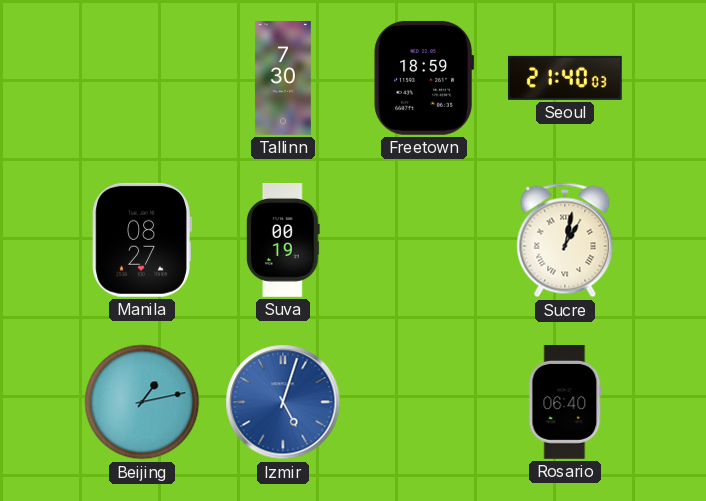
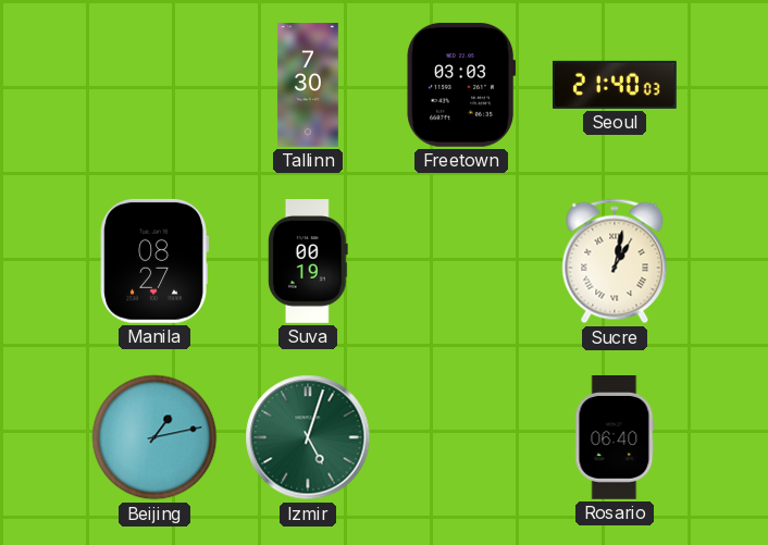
Freetown: 18:59 -> 03:03
Izmir dial: blue -> green
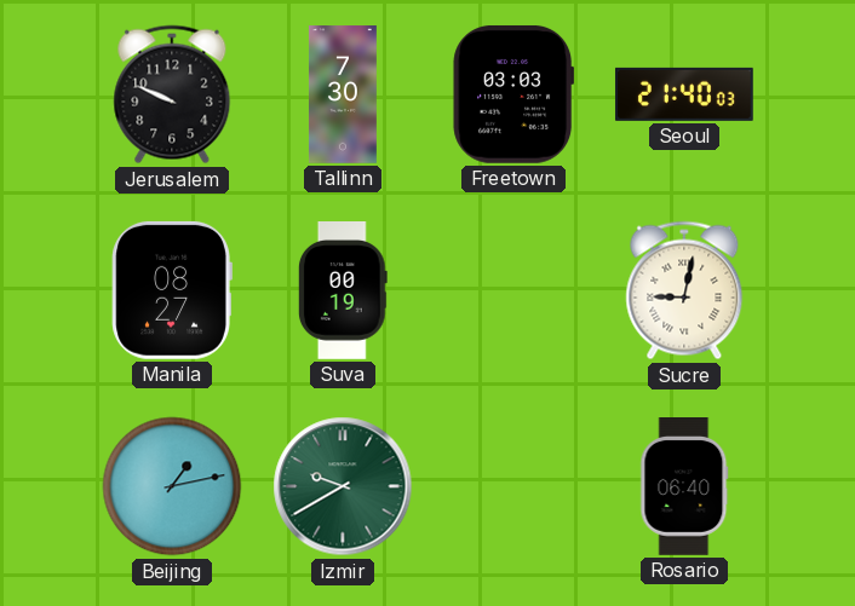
Jerusalem: none -> 9:49
Sucre: 1:02 -> 9:02
Izmir: 5:03 -> 9:40
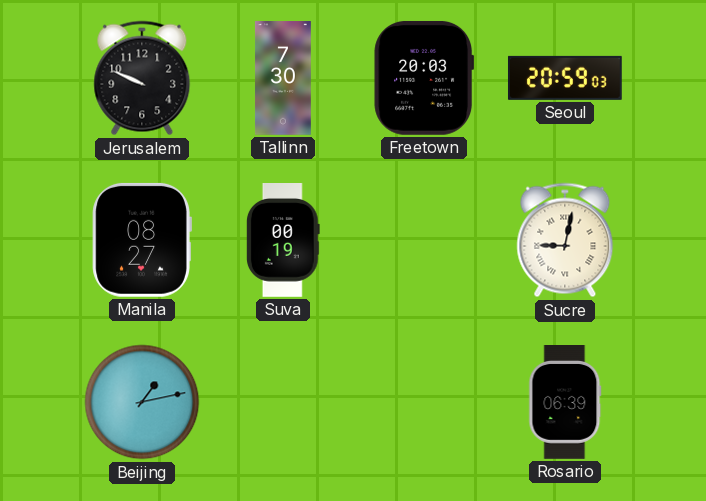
Freetown: 03:03 -> 20:03
Seoul: 21:40 -> 20:59
Izmir: 9:40 -> none
Rosario: 06:40 -> 06:39
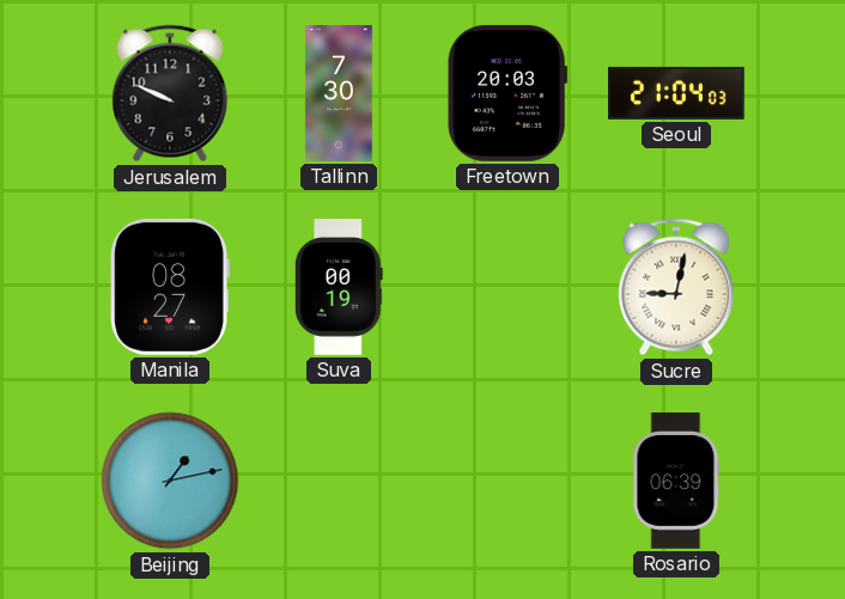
Seoul: 20:59 -> 21:04
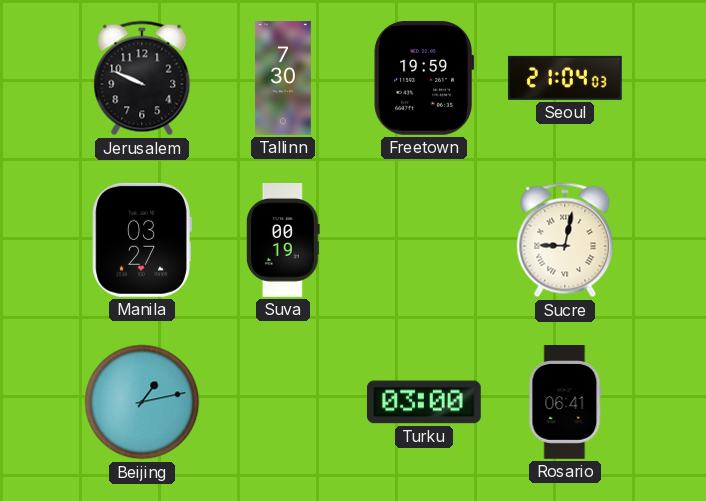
Freetown: 20:03 -> 19:59
Manila: 08:27 -> 03:27
Turku: none -> 03:00
Rosario: 06:39 -> 06:41
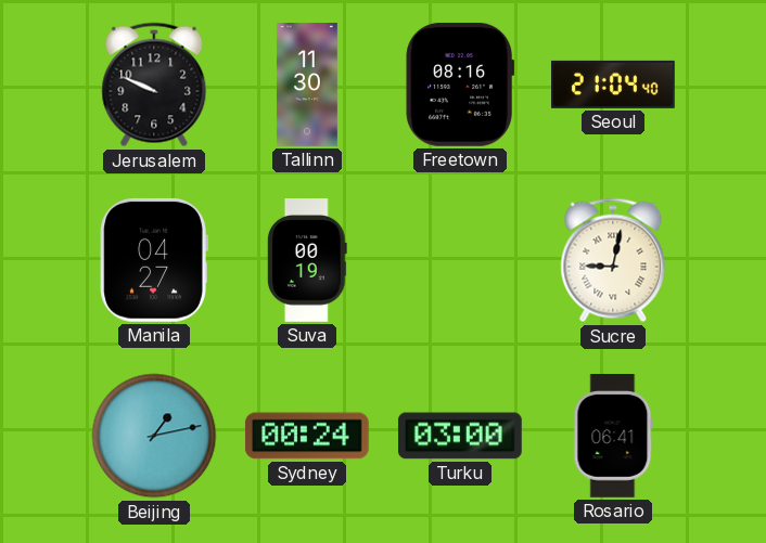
Tallinn: 7:30 -> 11:30
Freetown: 19:59 -> 08:16
Seoul: 21:04:03 -> 21:04:40
Manila: 03:27 -> 04:27
Sydney: none -> 00:24
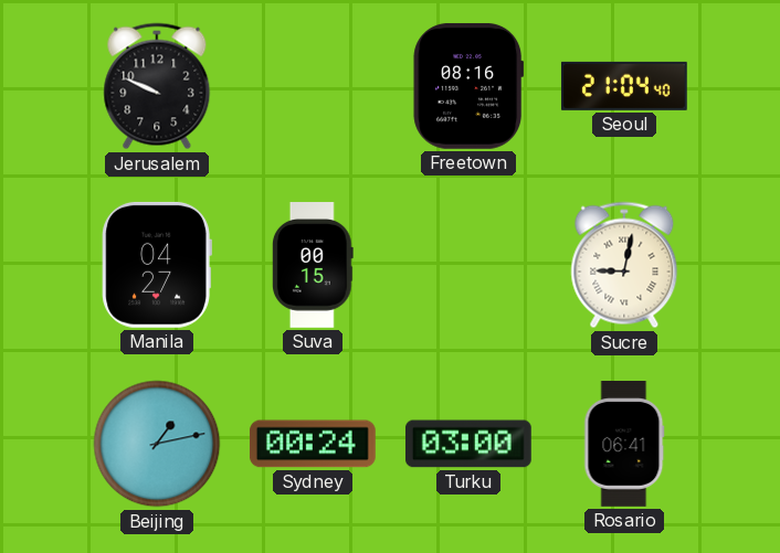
Tallinn: 11:30 -> none
Suva: 00:19 -> 00:15
